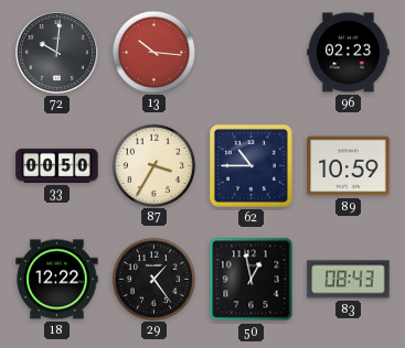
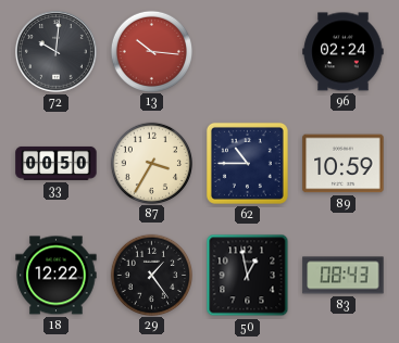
96: 02:23 -> 02:24
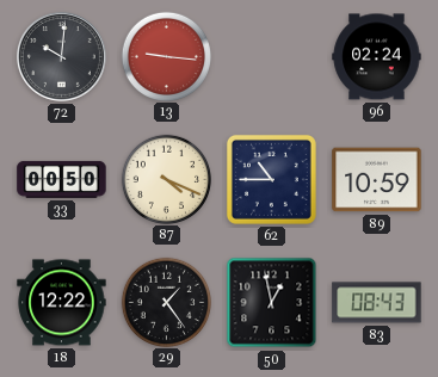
13: 10:16 -> 9:16
87: 3:35 -> 4:19
